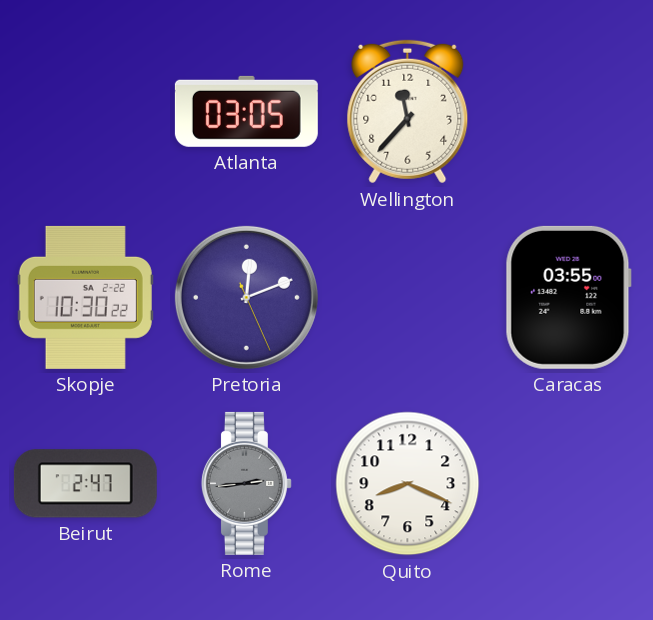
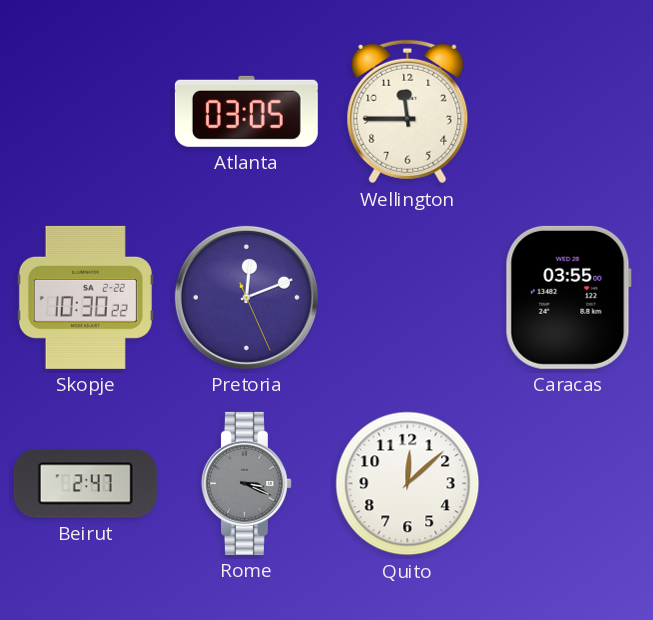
Wellington: 11:37 -> 11:45
Rome: 2:44 -> 3:19
Quito: 8:19 -> 12:08
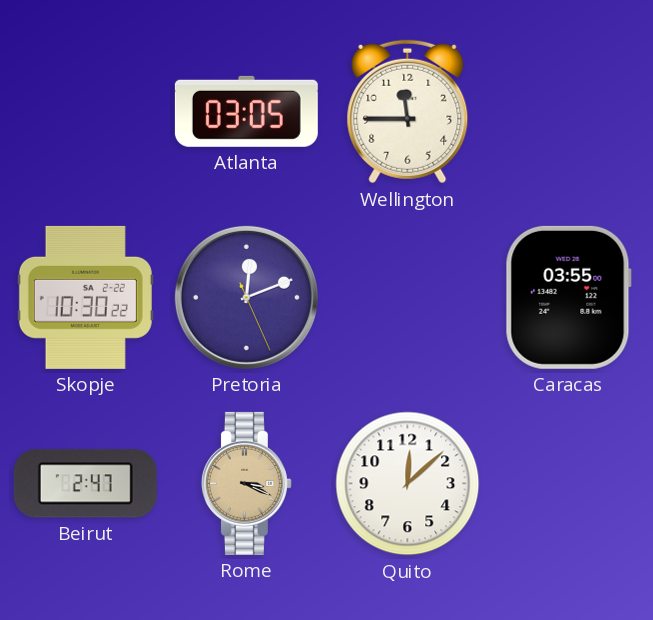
Rome dial: grey -> champagne
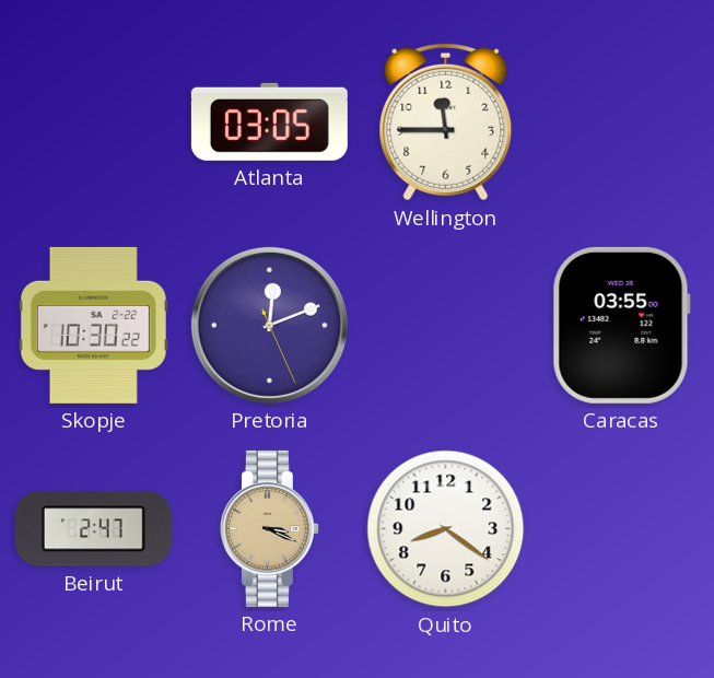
Quito: 12:08 -> 8:21
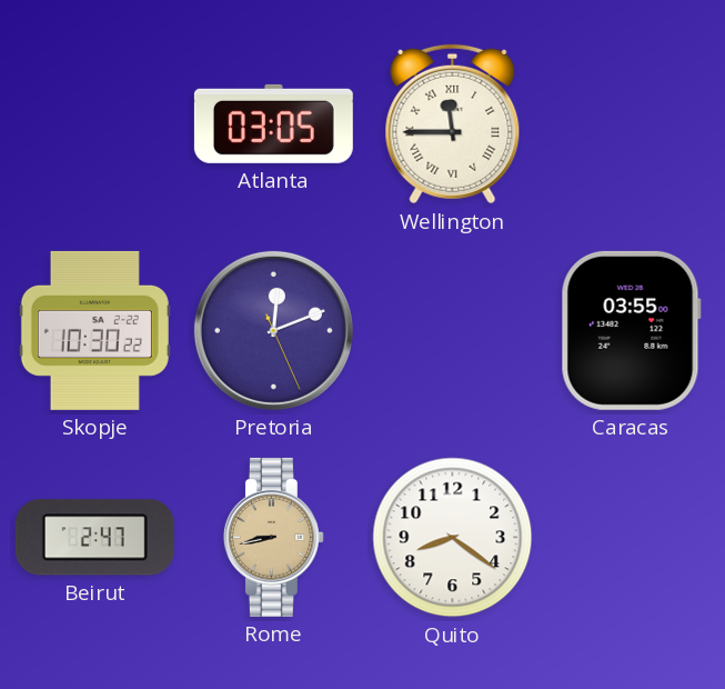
Wellington numerals: Arabic -> Roman
Rome: 3:19 -> 8:43
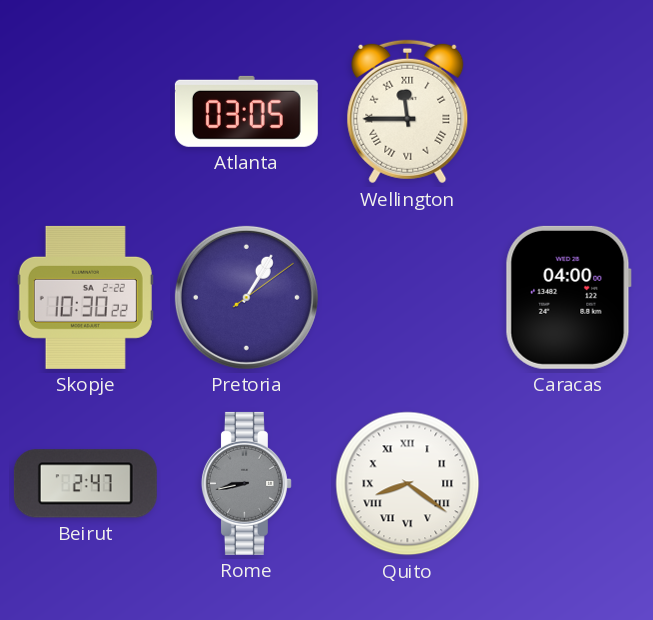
Pretoria: 12:11 -> 1:05
Caracas: 03:55 -> 04:00
Rome dial: champagne -> grey
Quito numerals: Arabic -> Roman
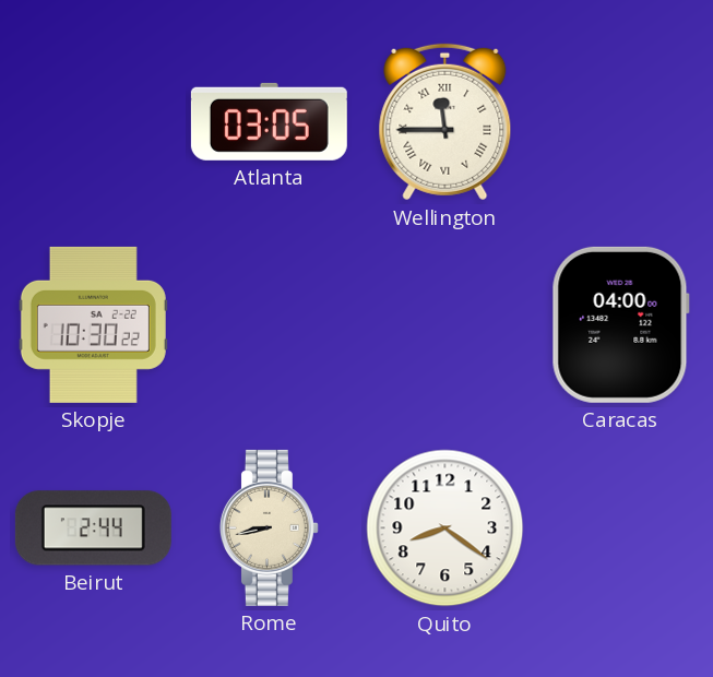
Pretoria: 1:05 -> none
Beirut: 2:47 -> 2:44
Rome dial: grey -> cream
Quito numerals: Roman -> Arabic
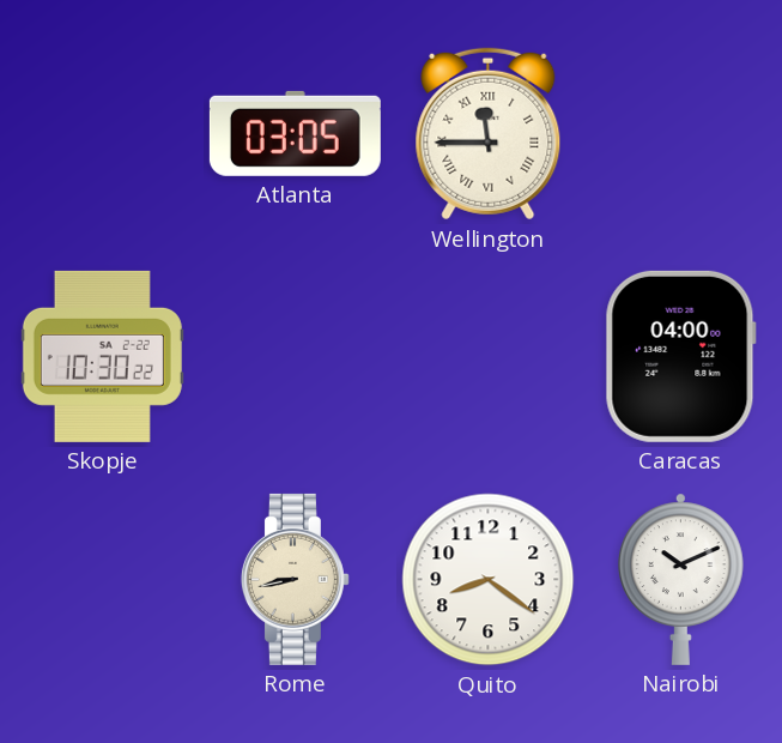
Beirut: 2:44 -> none
Nairobi: none -> 10:11
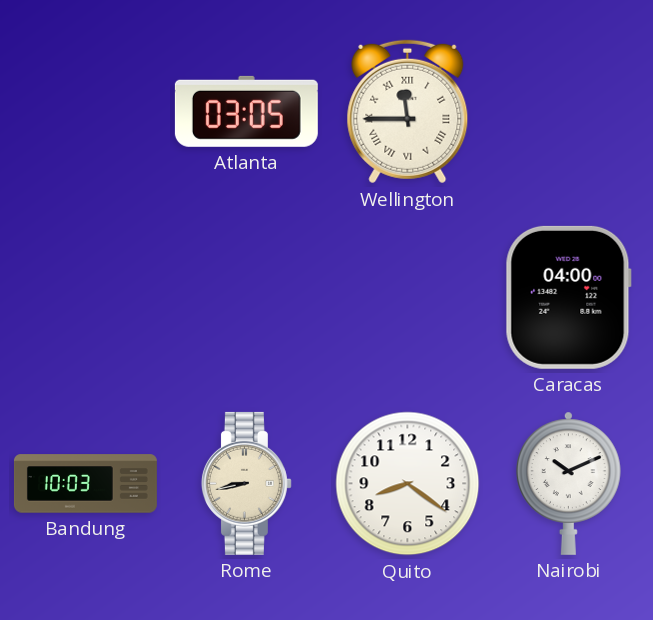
Skopje: 10:30 -> none
Bandung: none -> 10:03
